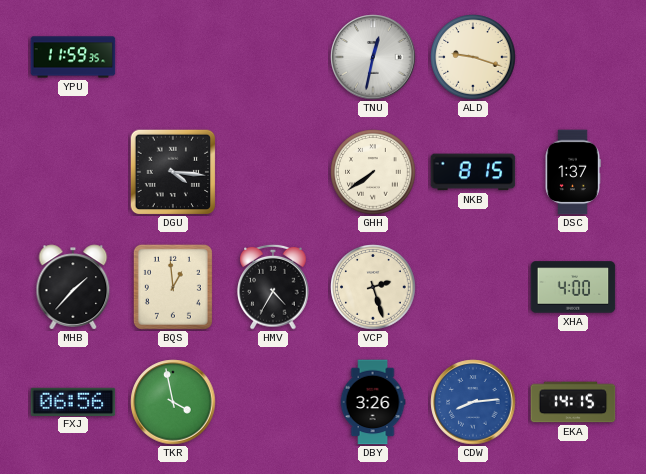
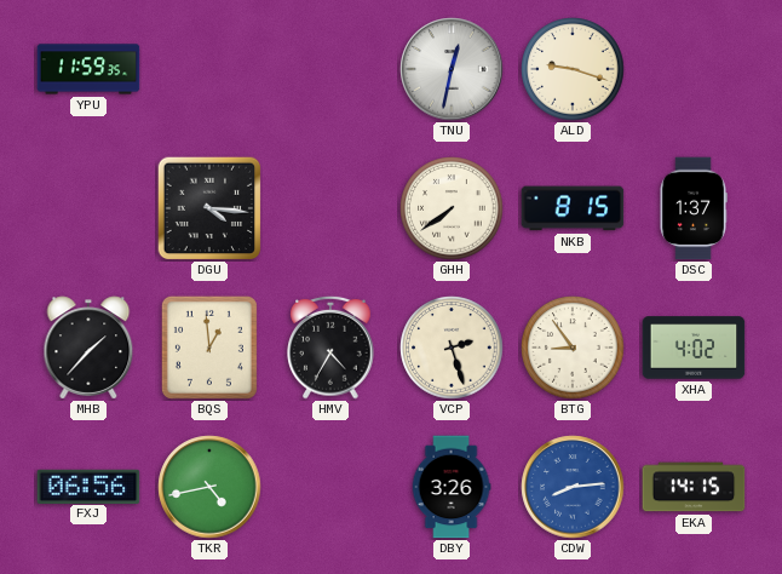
BTG: none -> 8:54
XHA: 4:00 -> 4:02
TKR: 3:58 -> 4:43
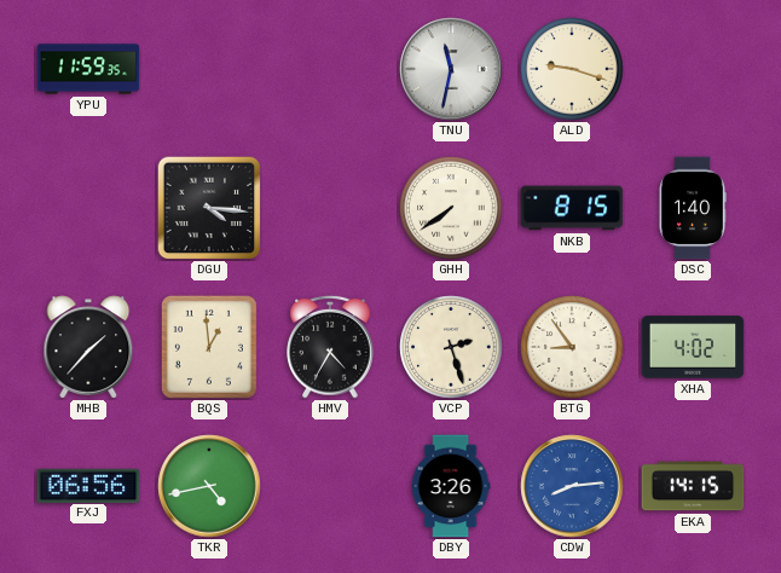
TNU: 12:32 -> 11:32
DSC: 1:37 -> 1:40
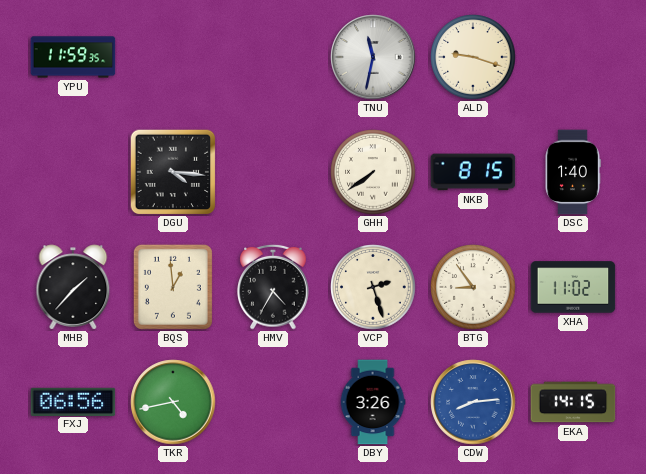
XHA: 4:02 -> 11:02
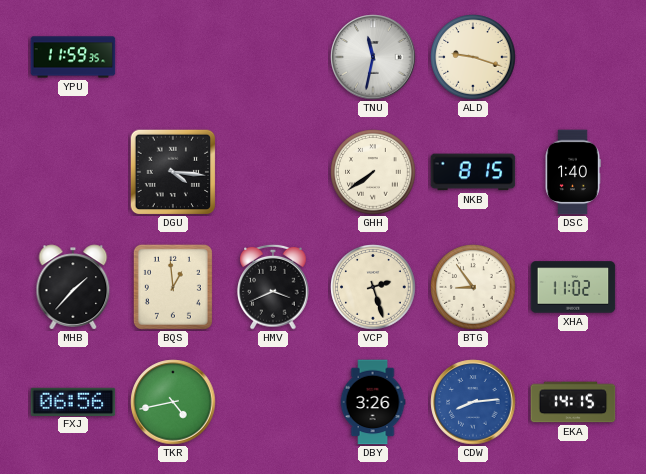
HMV: 4:35 -> 3:41
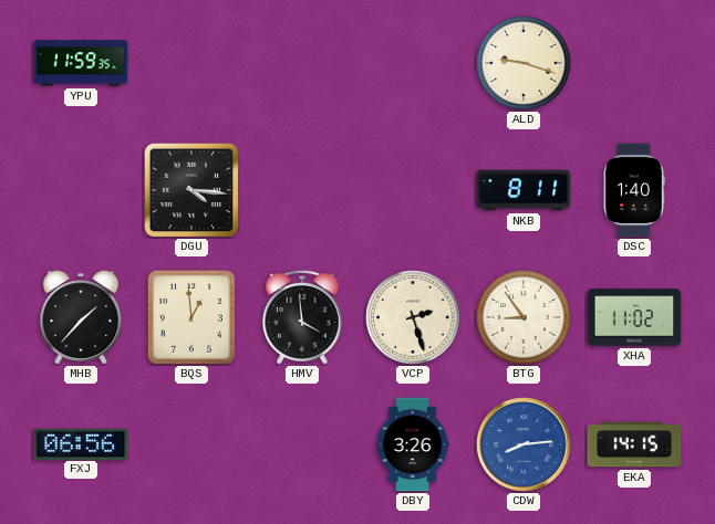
TNU: 11:32 -> none
GHH: 7:39 -> none
NKB: 8:15 -> 8:11
HMV: 3:41 -> 3:59
TKR: 4:43 -> none
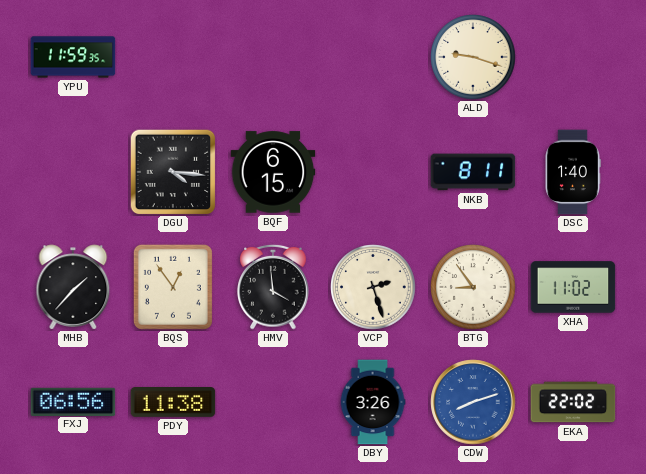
BQF: none -> 6:15
BQS: 12:59 -> 12:54
PDY: none -> 11:38
CDW: 8:14 -> 8:12
EKA: 14:15 -> 22:02
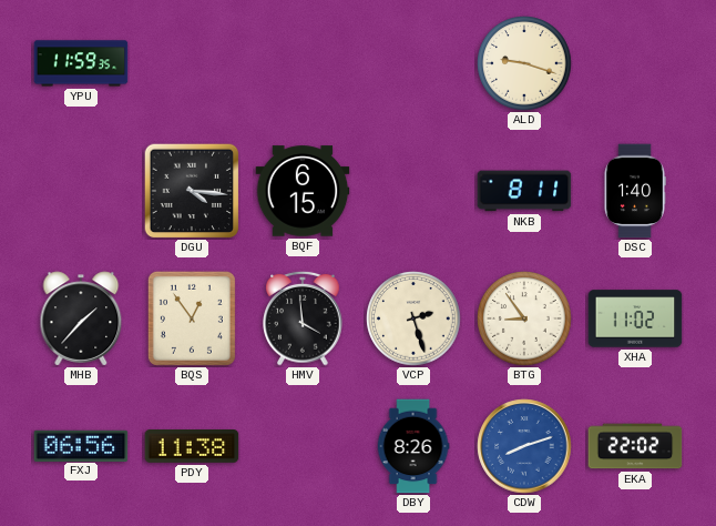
DBY: 3:26 -> 8:26
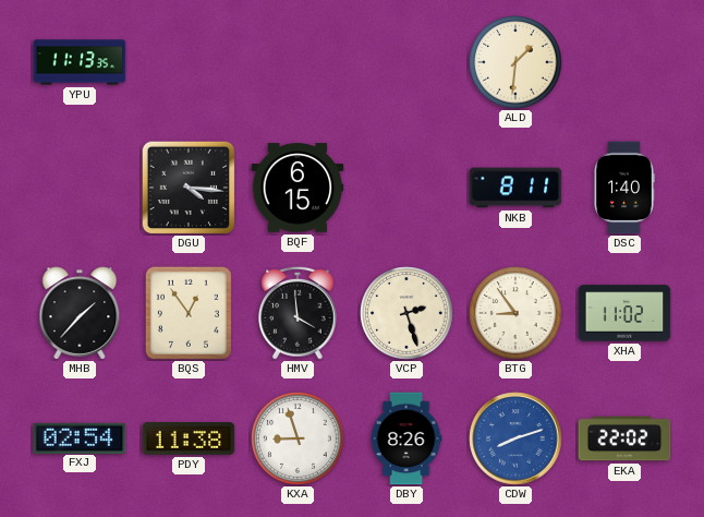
YPU: 11:59 -> 11:13
ALD: 9:18 -> 1:31
FXJ: 06:56 -> 02:54
KXA: none -> 8:57
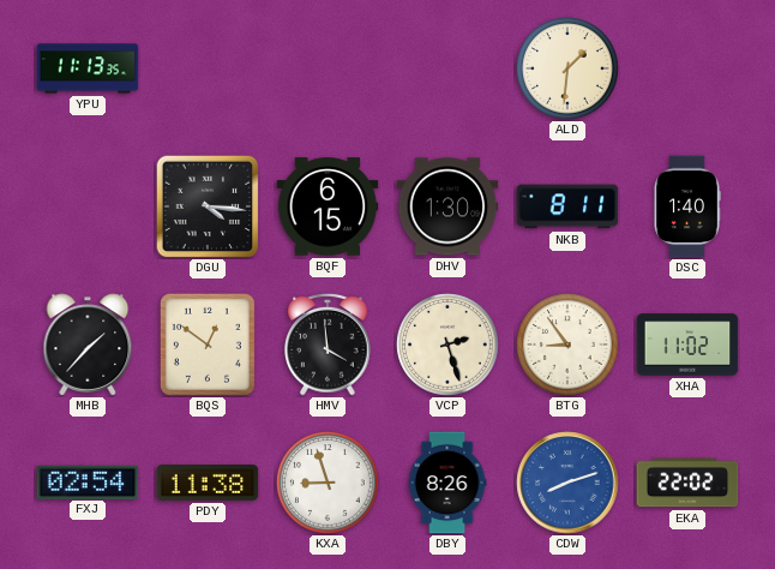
DHV: none -> 1:30
BQS: 12:54 -> 12:51
